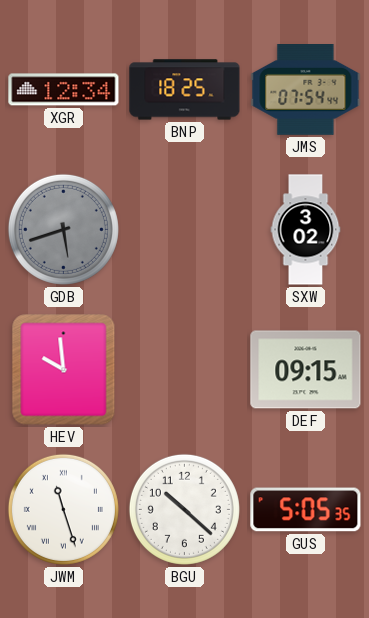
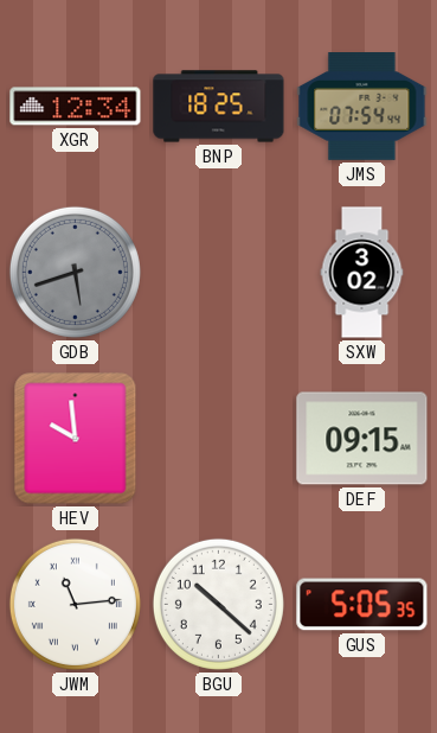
JWM: 11:27 -> 11:14
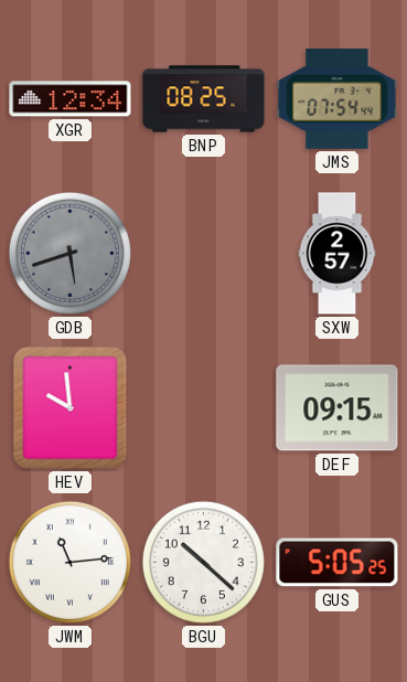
BNP: 18:25 -> 08:25
SXW: 3:02 -> 2:57
GUS: 5:05:35 -> 5:05:25
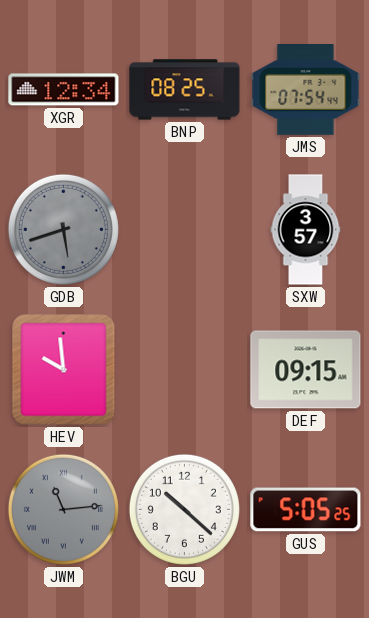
SXW: 2:57 -> 3:57
JWM dial: white -> grey
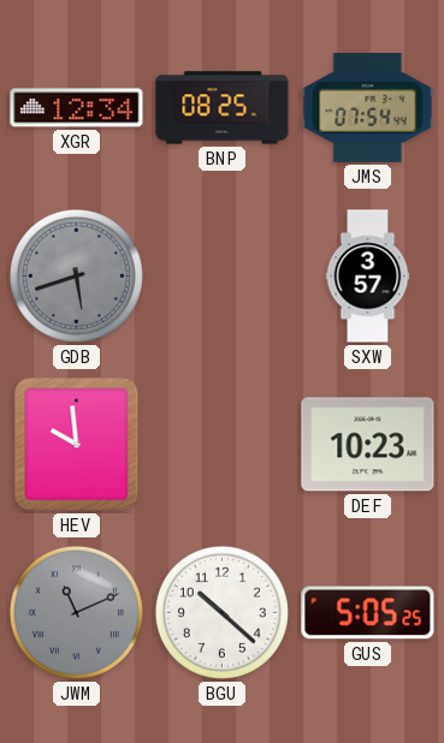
DEF: 09:15 -> 10:23
JWM: 11:14 -> 11:11
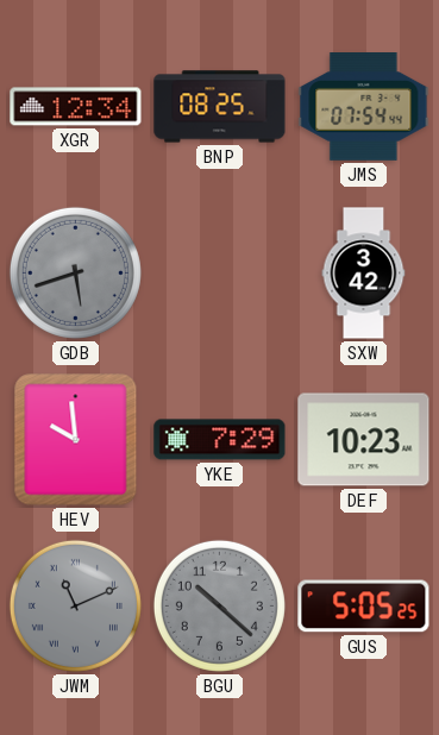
SXW: 3:57 -> 3:42
YKE: none -> 7:29
BGU dial: white -> grey
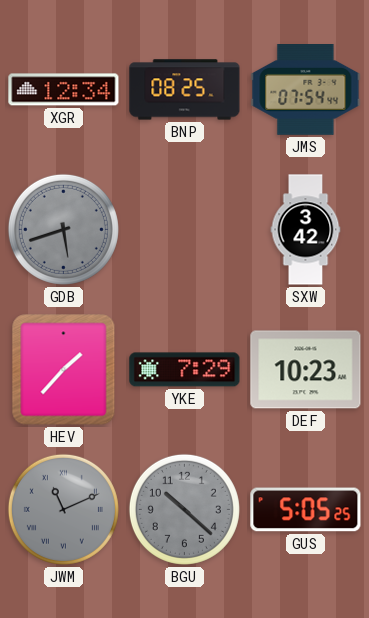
HEV: 9:59 -> 1:37
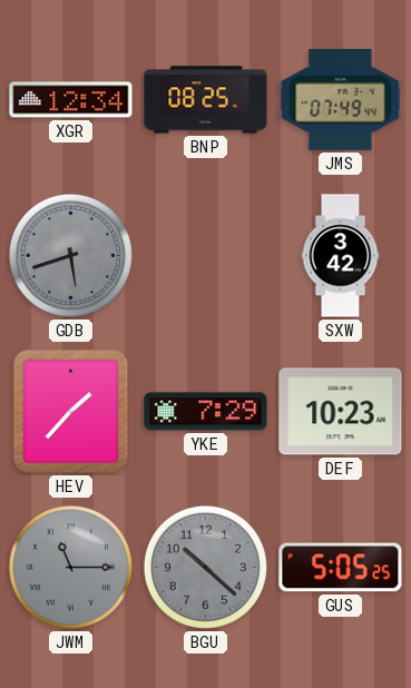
JMS: 07:54 -> 07:49
JWM: 11:11 -> 11:15
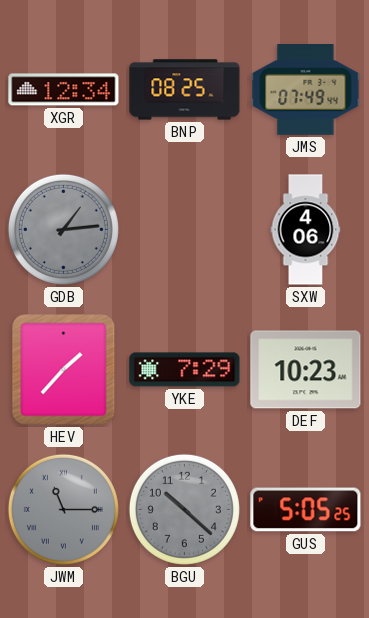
GDB: 5:42 -> 1:14
SXW: 3:42 -> 4:06
